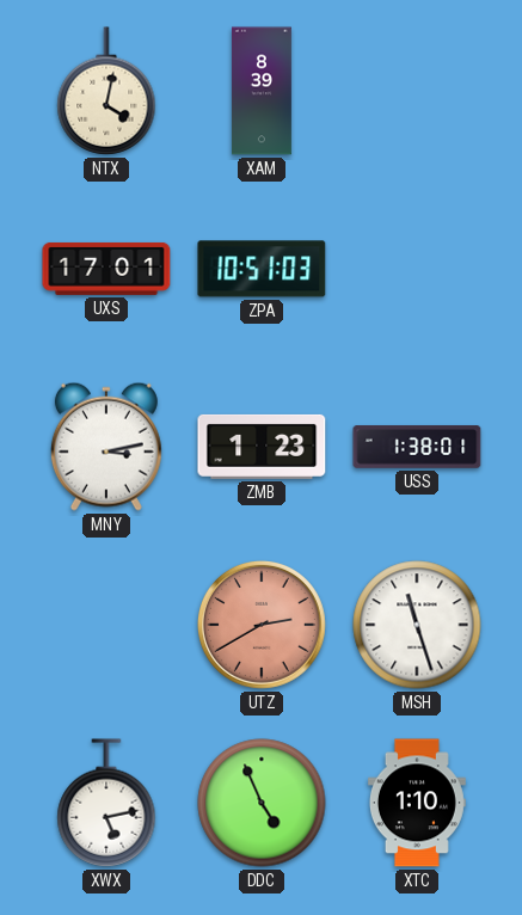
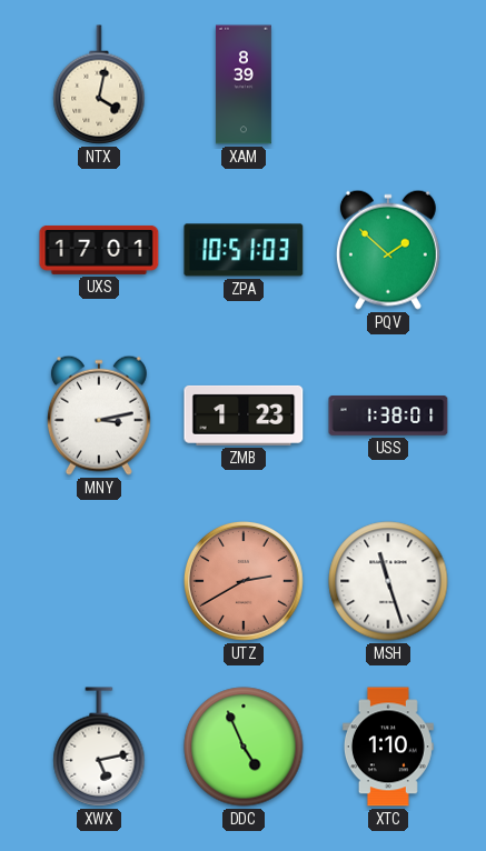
PQV: none -> 1:52
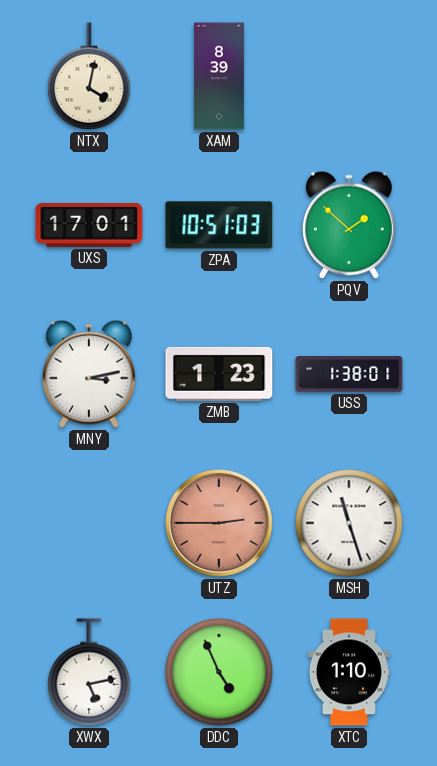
UTZ: 2:40 -> 2:45
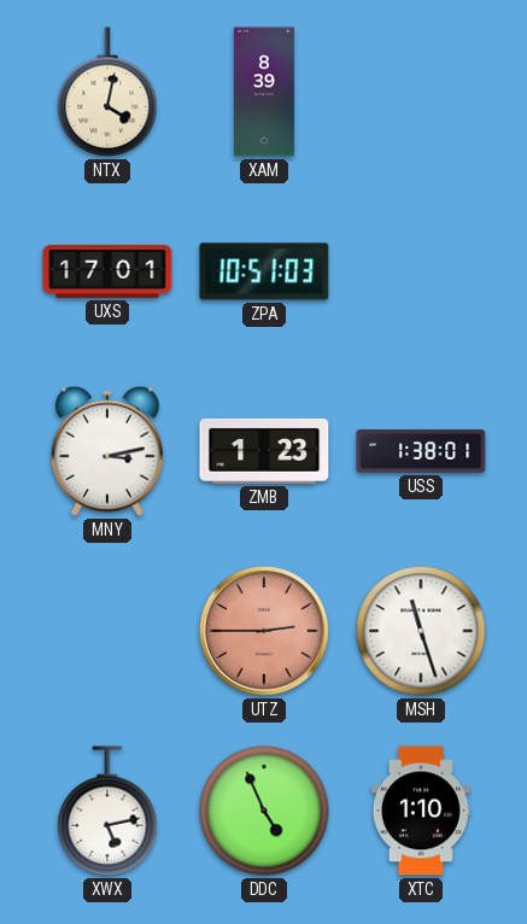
PQV: 1:52 -> none
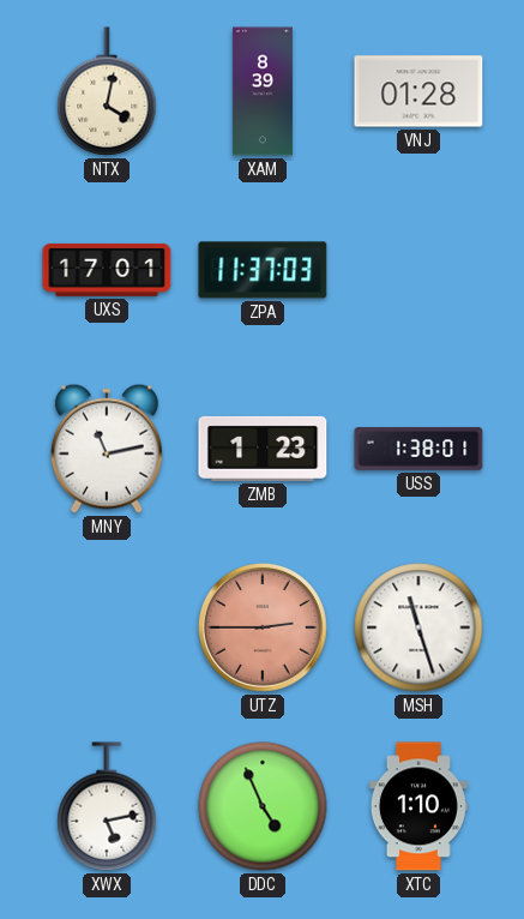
VNJ: none -> 01:28
ZPA: 10:51 -> 11:37
MNY: 3:13 -> 11:13
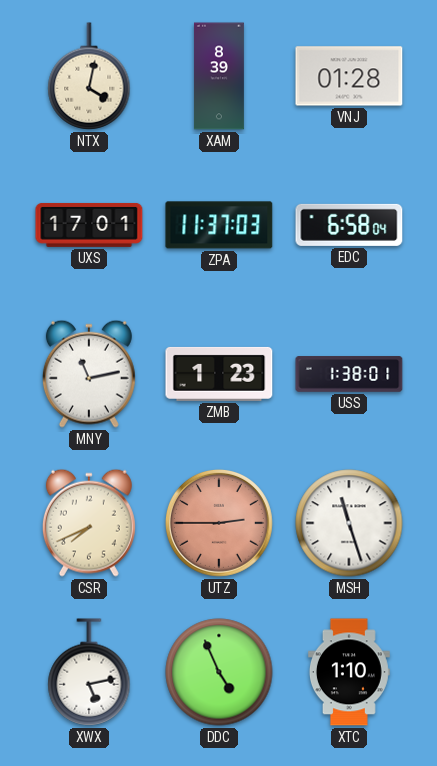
EDC: none -> 6:58
CSR: none -> 7:41
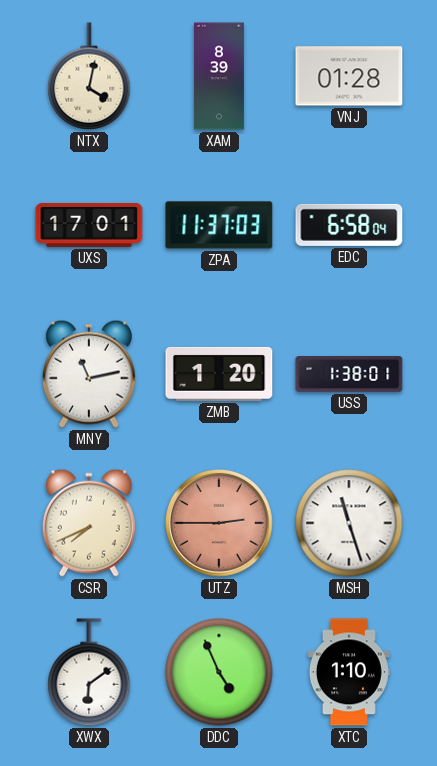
ZMB: 1:23 -> 1:20
XWX: 5:13 -> 6:09
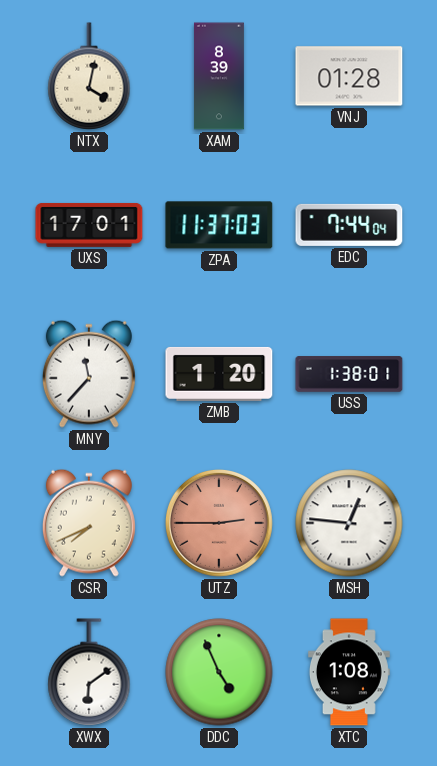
EDC: 6:58 -> 7:44
MNY: 11:13 -> 11:37
MSH: 11:27 -> 12:46
XTC: 1:10 -> 1:08
